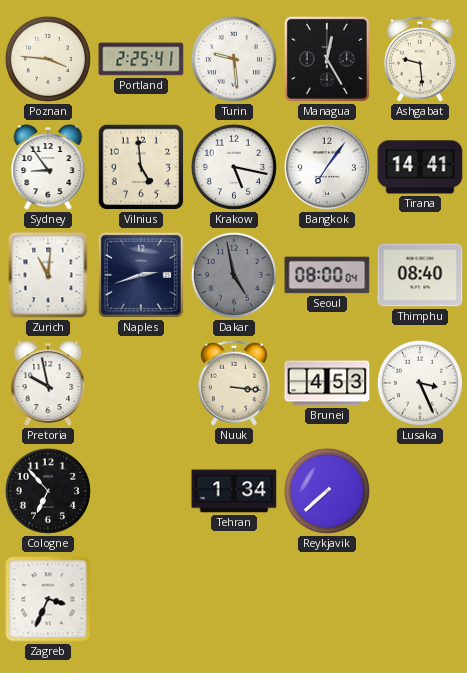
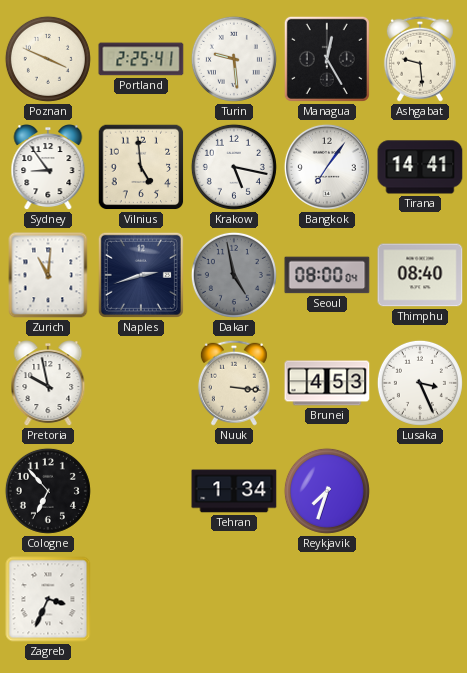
Poznan: 3:46 -> 3:49
Reykjavik: 7:38 -> 7:33
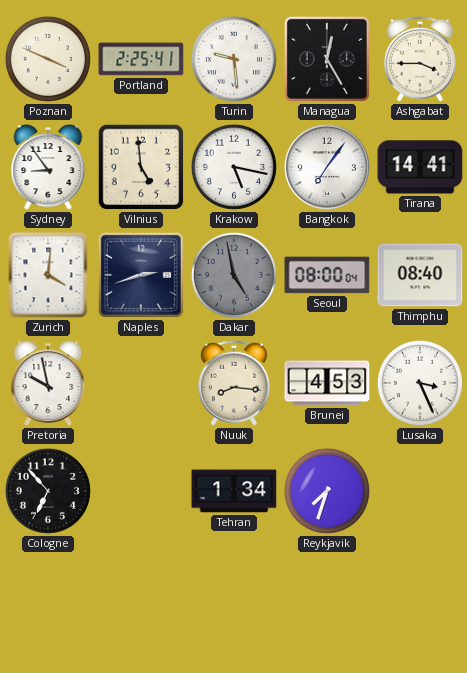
Ashgabat: 9:29 -> 3:45
Zurich: 11:01 -> 4:01
Nuuk: 3:16 -> 8:16
Zagreb: 3:34 -> none
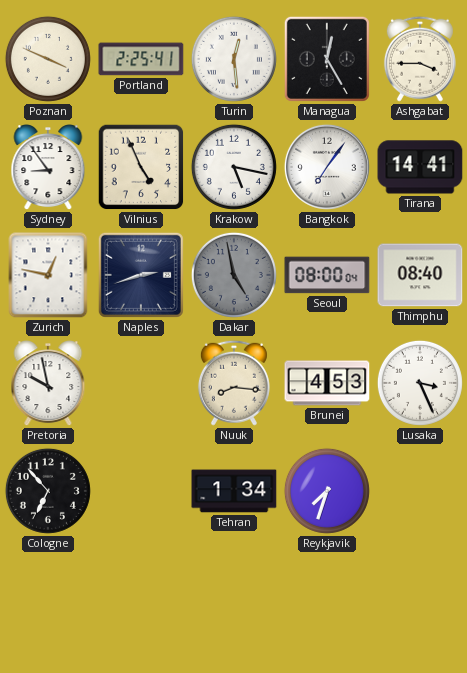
Turin: 9:29 -> 12:29
Vilnius: 4:59 -> 4:56
Zurich: 4:01 -> 12:47
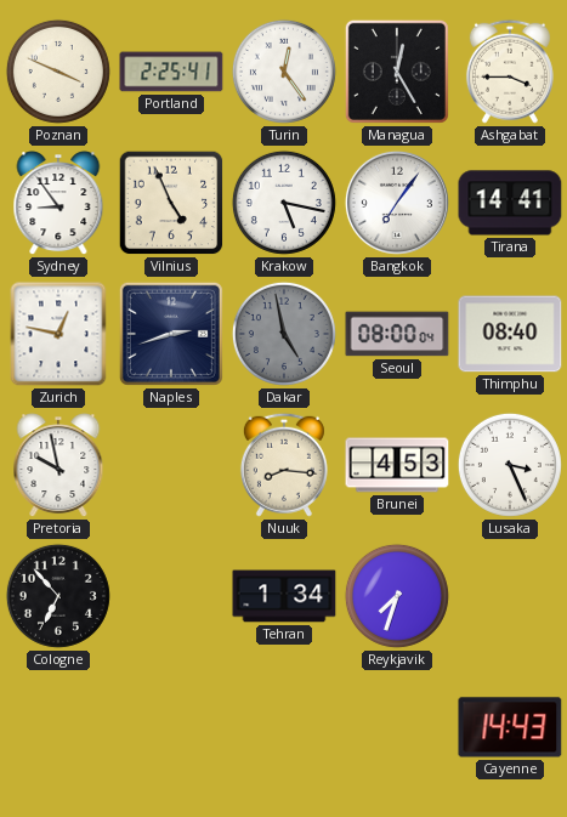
Turin: 12:29 -> 12:24
Cayenne: none -> 14:43
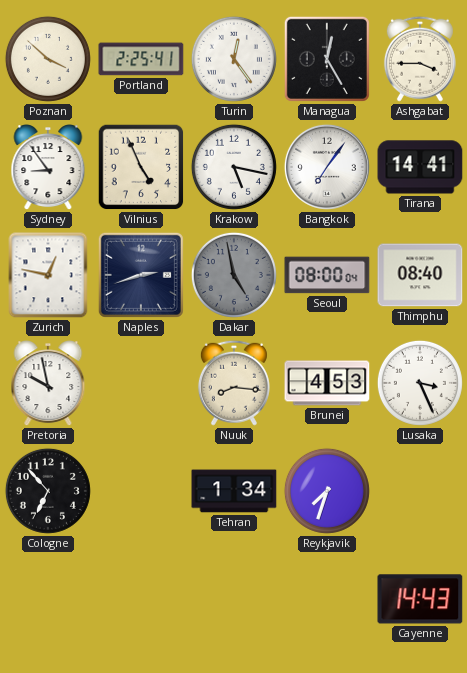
Poznan: 3:49 -> 3:52
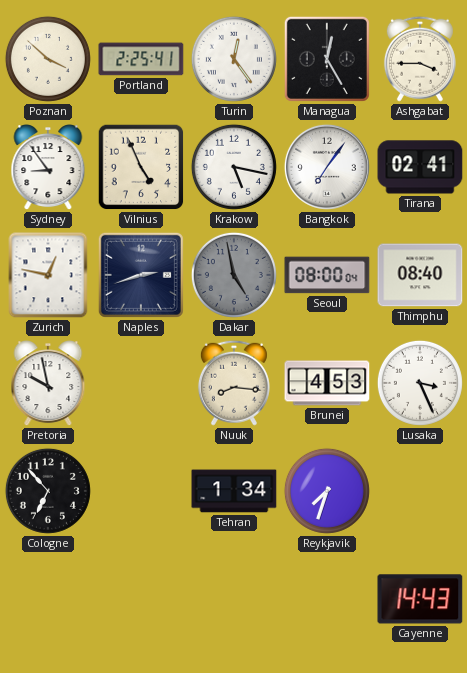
Tirana: 14:41 -> 02:41
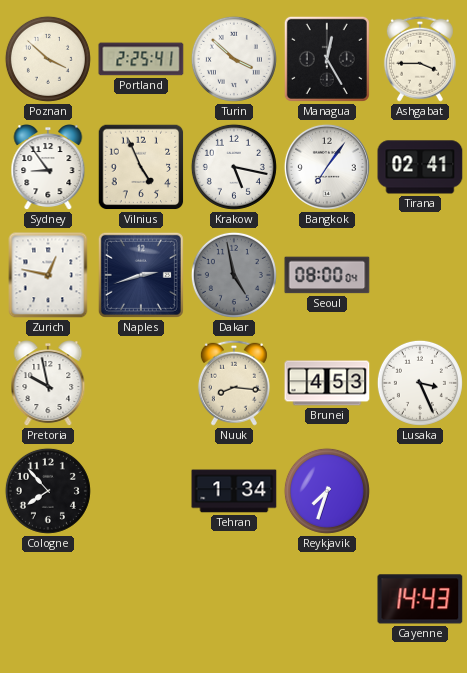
Turin: 12:24 -> 3:52
Thimphu: 08:40 -> none
Cologne: 6:53 -> 7:53
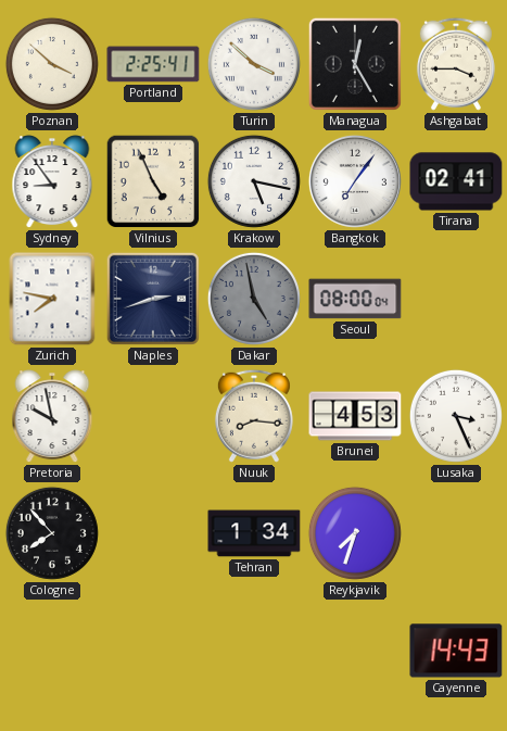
Zurich: 12:47 -> 7:47
